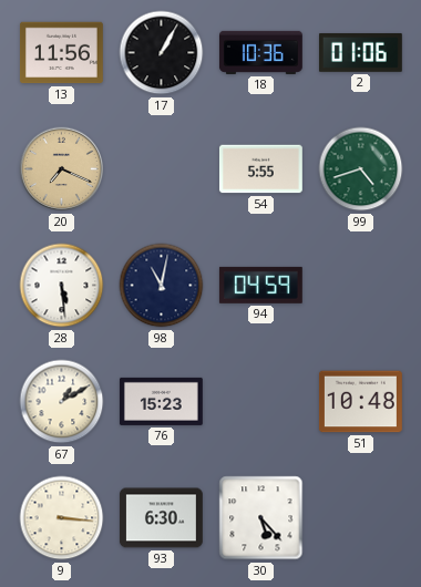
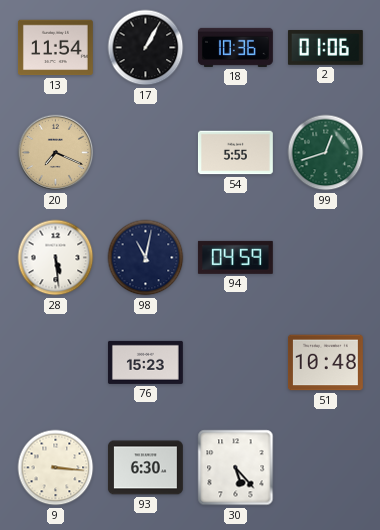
13: 11:56 -> 11:54
99: 4:42 -> 12:42
67: 1:10 -> none
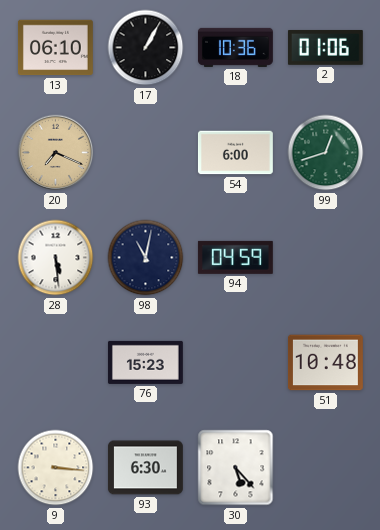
13: 11:54 -> 06:10
54: 5:55 -> 6:00
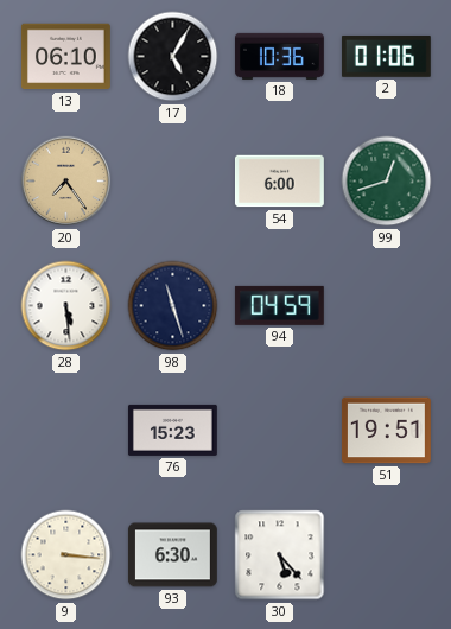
17: 1:05 -> 5:05
20: 7:19 -> 7:24
98: 11:02 -> 11:27
51: 10:48 -> 19:51
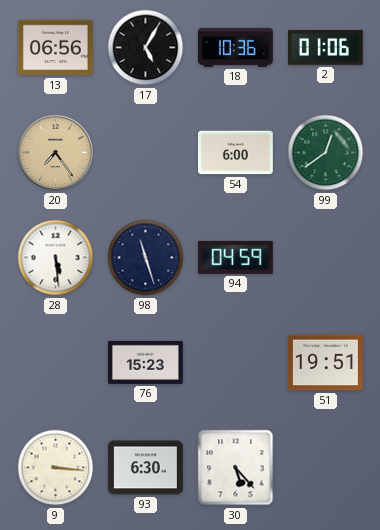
13: 06:10 -> 06:56
99: 12:42 -> 12:39
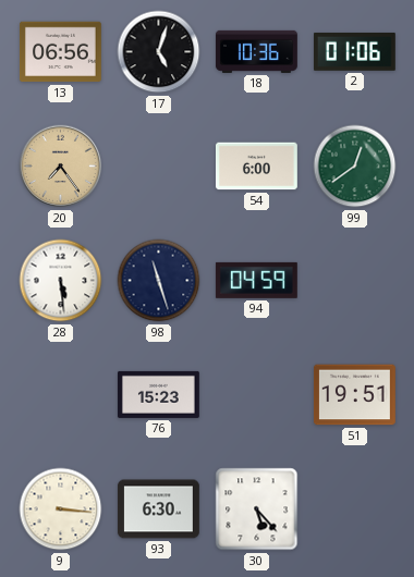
17: 5:05 -> 5:03
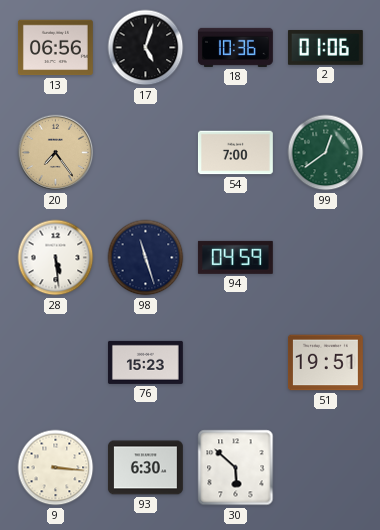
54: 6:00 -> 7:00
30: 5:23 -> 5:52
